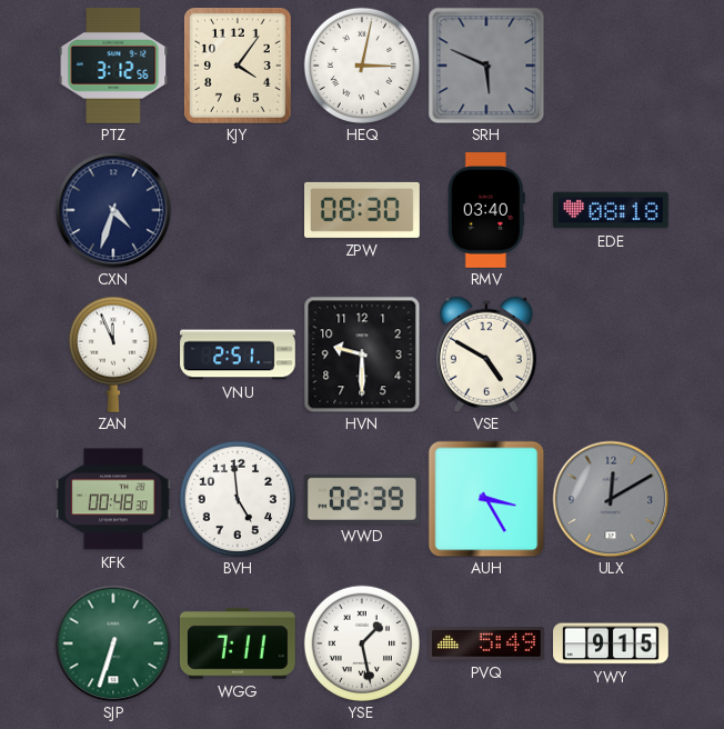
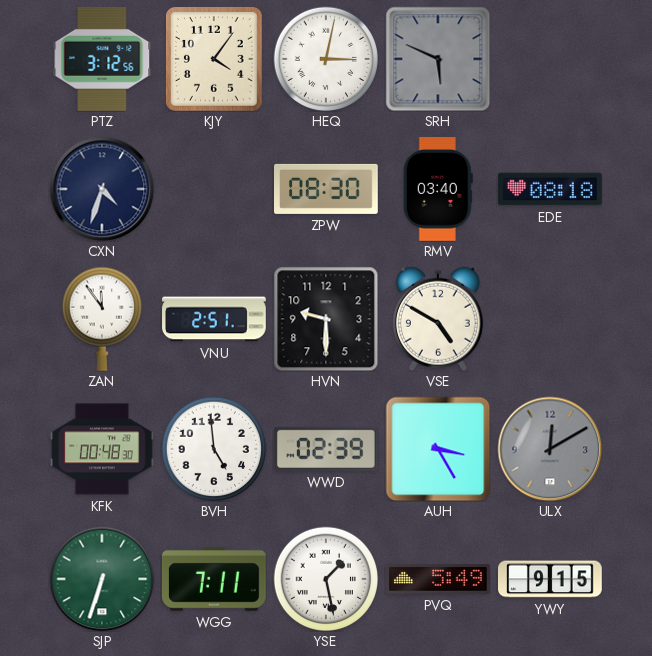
ZAN: 11:56 -> 11:54
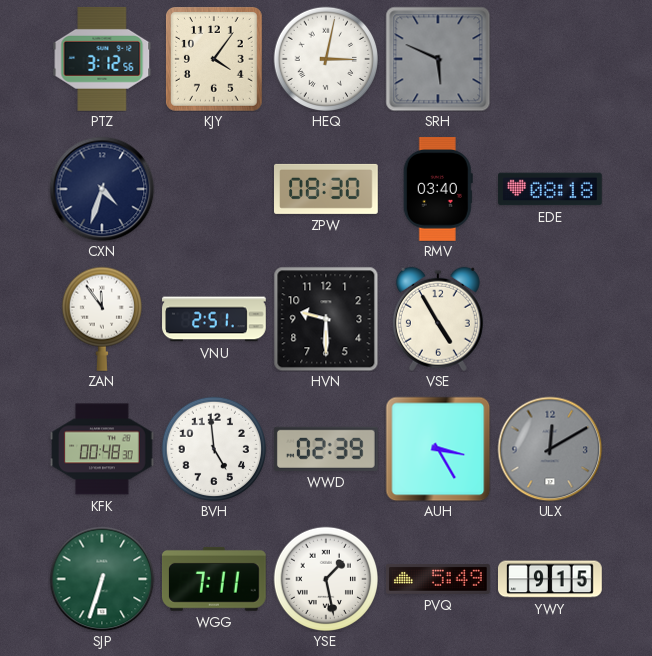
VSE: 4:50 -> 4:55
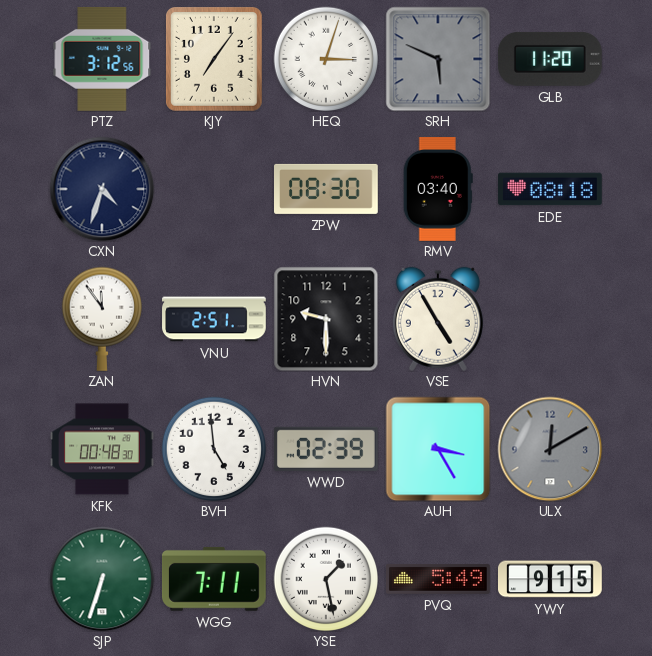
KJY: 4:06 -> 7:06
HEQ: 3:02 -> 3:03
GLB: none -> 11:20
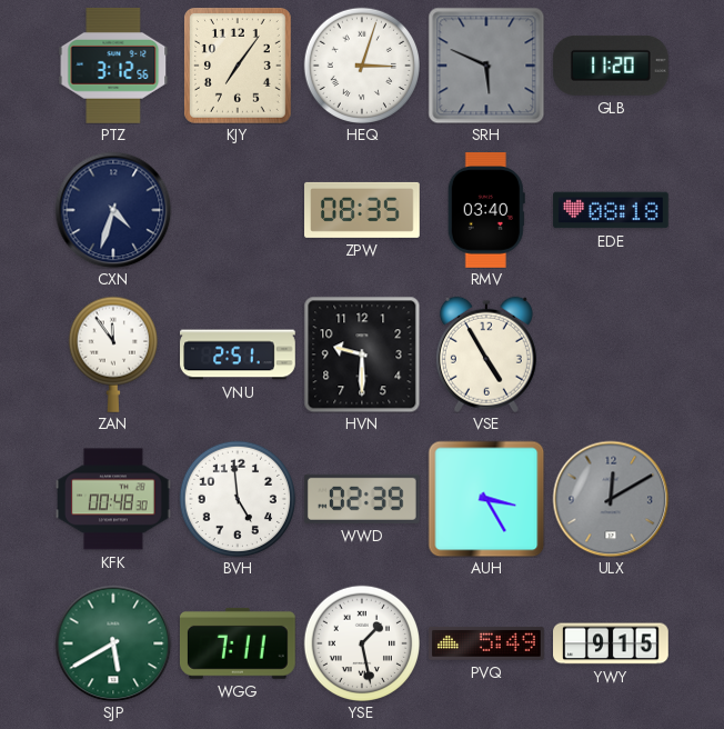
ZPW: 08:30 -> 08:35
SJP: 6:33 -> 5:40
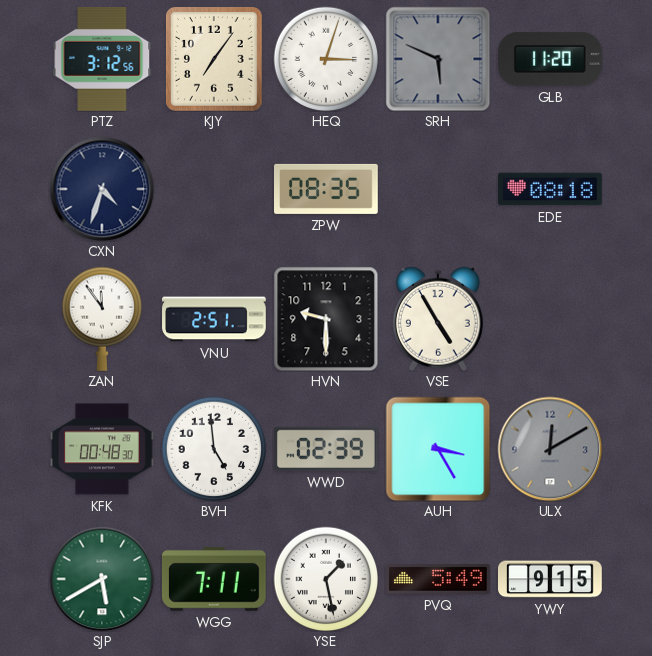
RMV: 03:40 -> none
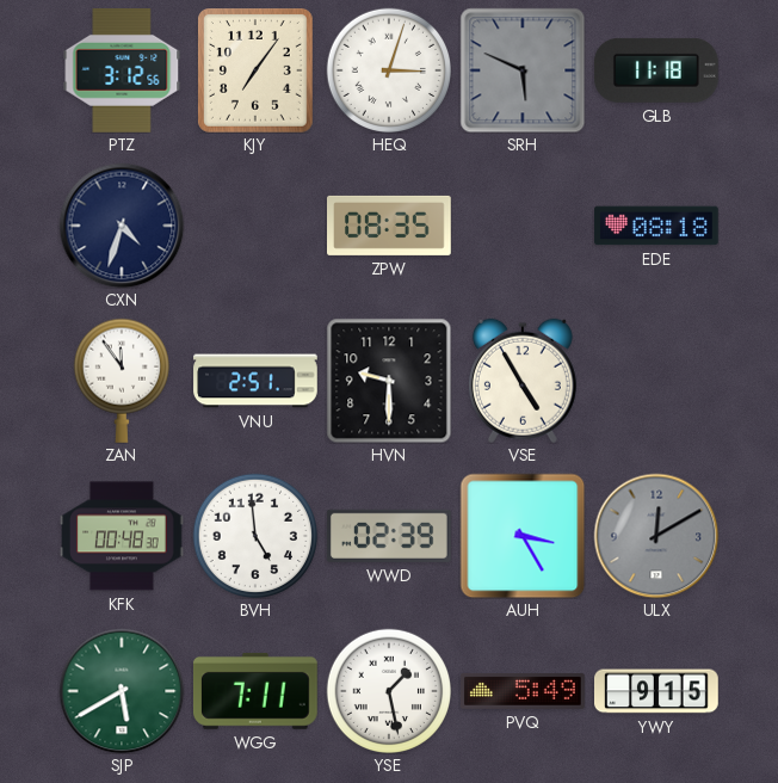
GLB: 11:20 -> 11:18
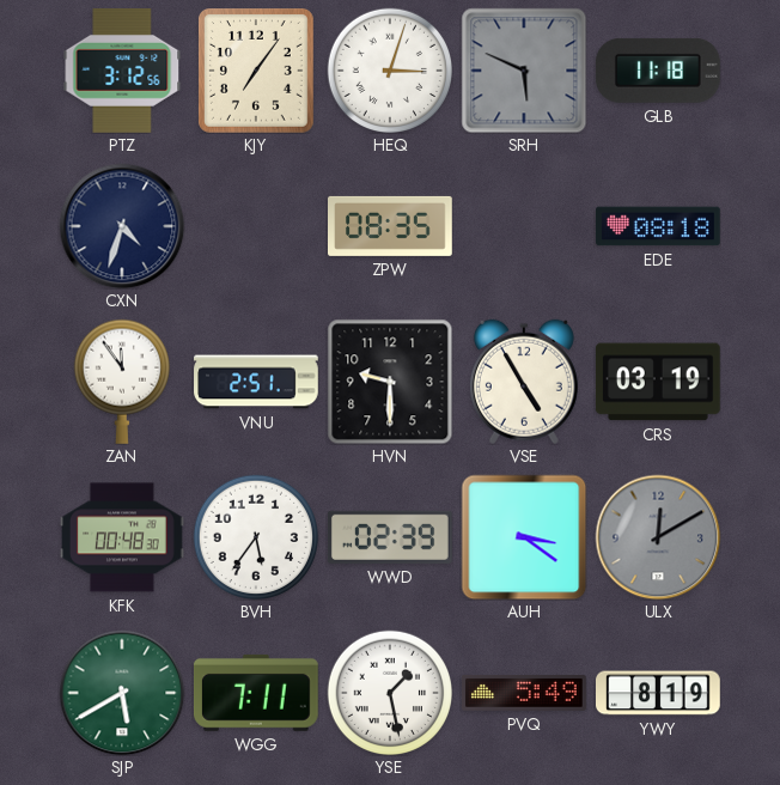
CRS: none -> 03:19
BVH: 4:59 -> 5:36
AUH: 3:25 -> 3:21
YWY: 9:15 -> 8:19
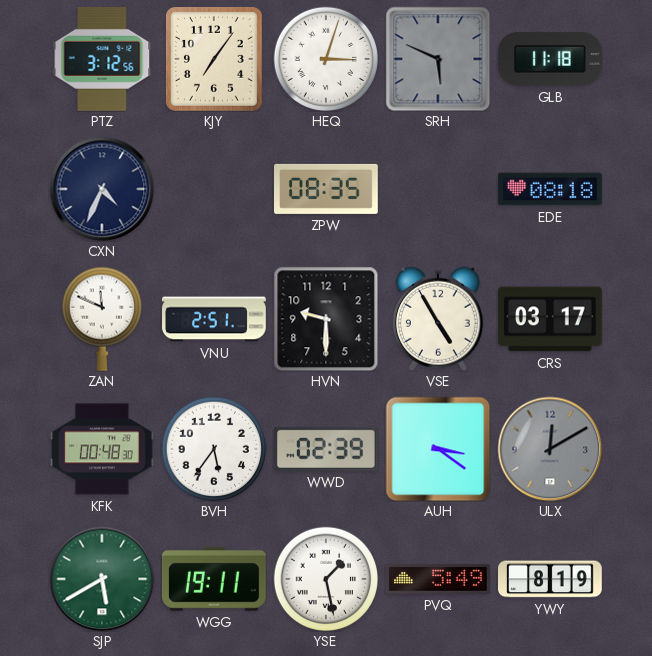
CXN: 4:33 -> 4:34
ZAN: 11:54 -> 11:49
CRS: 03:19 -> 03:17
WGG: 7:11 -> 19:11
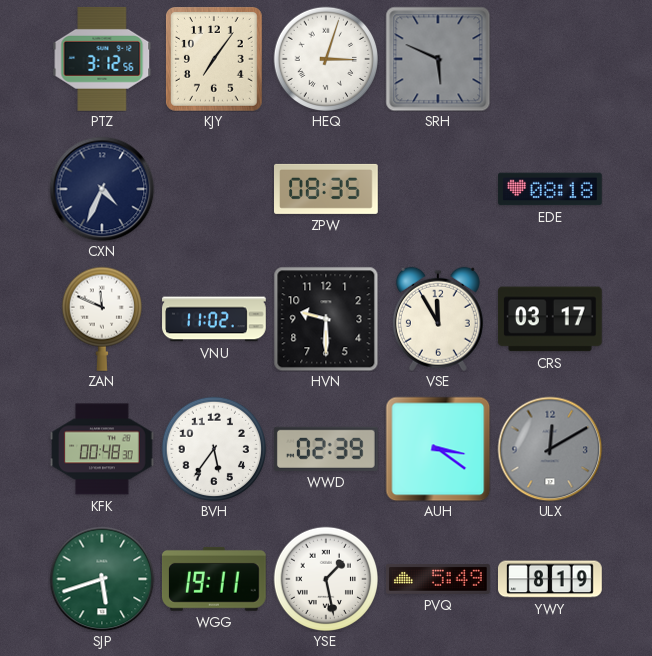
GLB: 11:18 -> none
VNU: 2:51 -> 11:02
VSE: 4:55 -> 11:55
SJP: 5:40 -> 5:42
